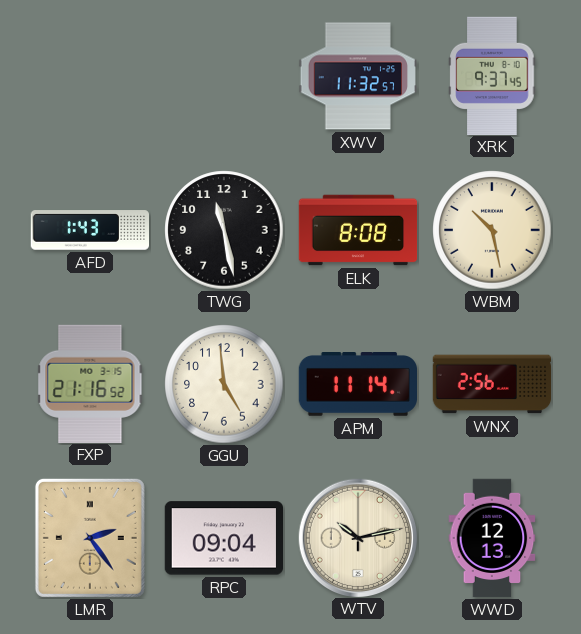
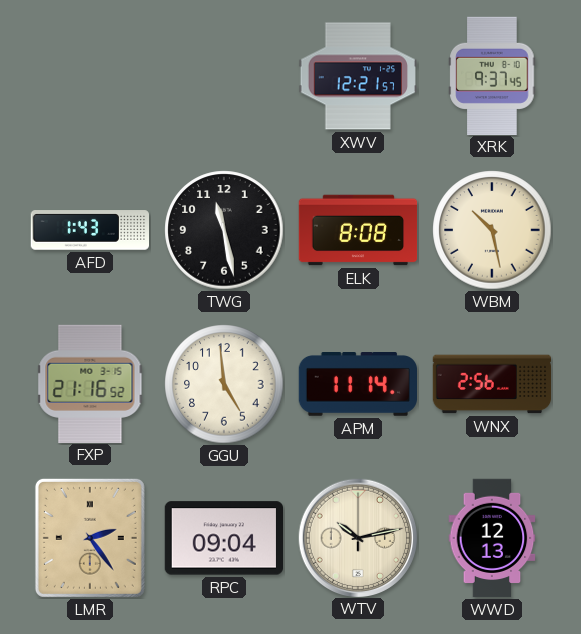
XWV: 11:32 -> 12:21
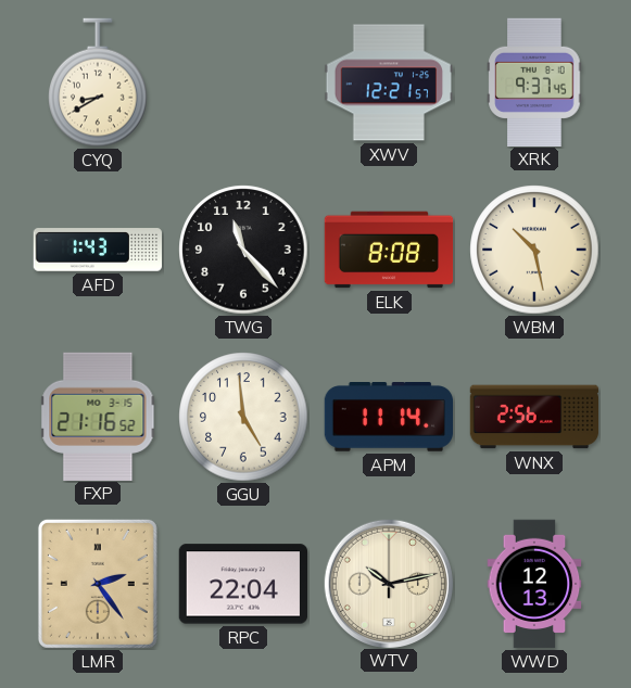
CYQ: none -> 8:40
TWG: 11:28 -> 11:23
RPC: 09:04 -> 22:04
